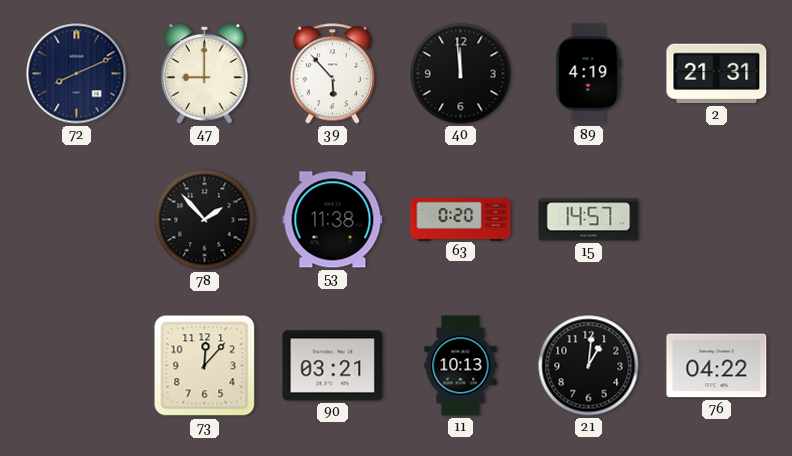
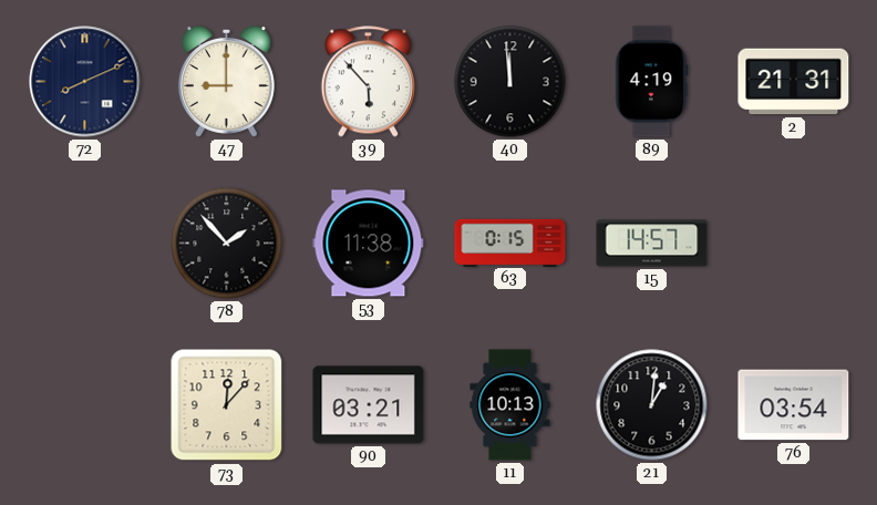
63: 0:20 -> 0:15
76: 04:22 -> 03:54
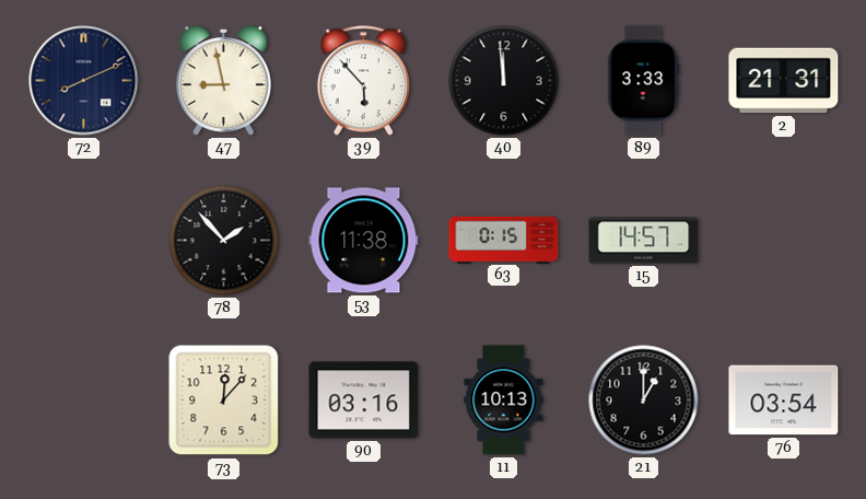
47: 9:00 -> 8:58
89: 4:19 -> 3:33
90: 03:21 -> 03:16
21: 1:01 -> 1:00
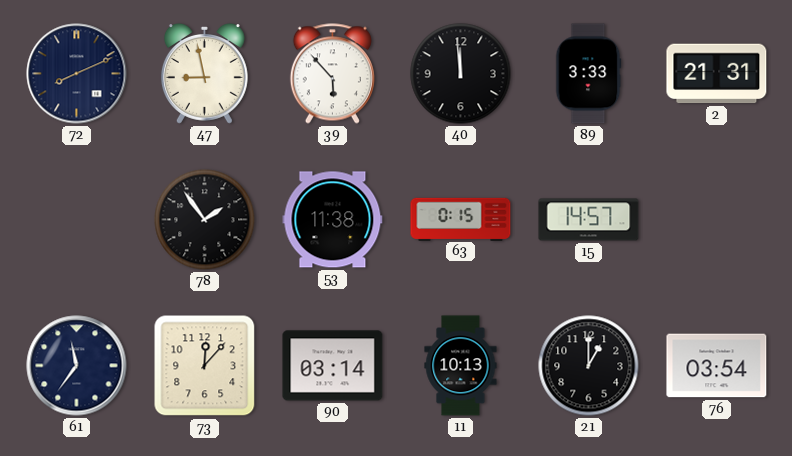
78: 1:53 -> 1:54
61: none -> 11:36
90: 03:16 -> 03:14
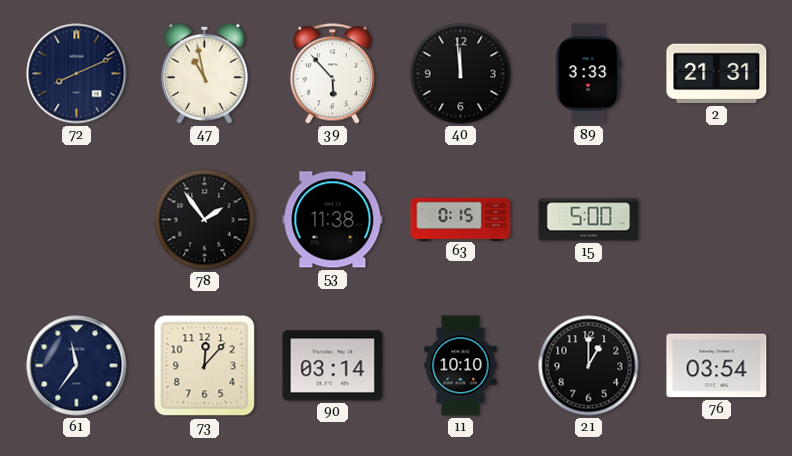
47: 8:58 -> 10:58
15: 14:57 -> 5:00
11: 10:13 -> 10:10
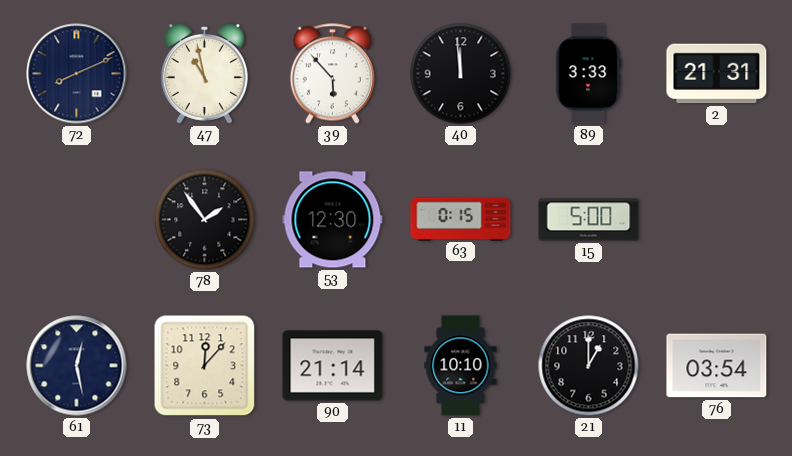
53: 11:38 -> 12:30
61: 11:36 -> 12:28
90: 03:14 -> 21:14
